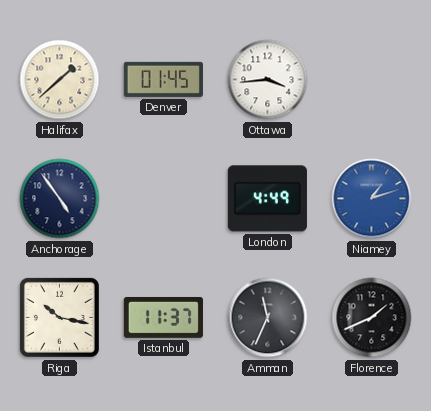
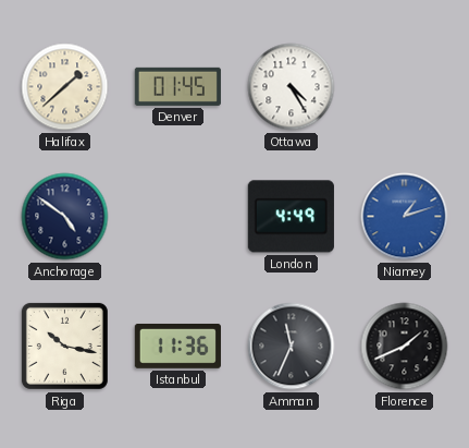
Ottawa: 3:44 -> 4:25
Anchorage: 4:54 -> 4:51
Istanbul: 11:37 -> 11:36
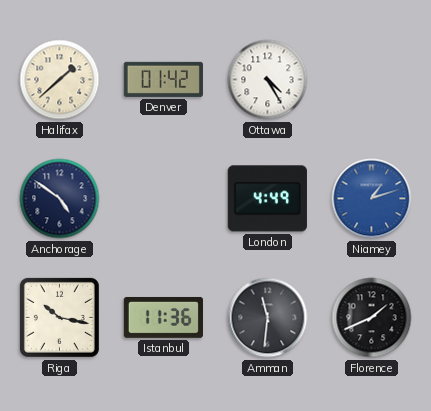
Denver: 01:45 -> 01:42
Amman: 11:34 -> 11:31
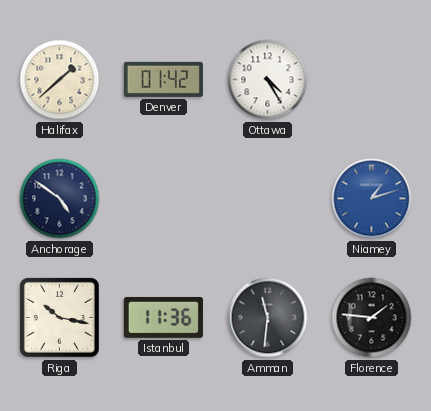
London: 4:49 -> none
Florence: 1:41 -> 1:46
